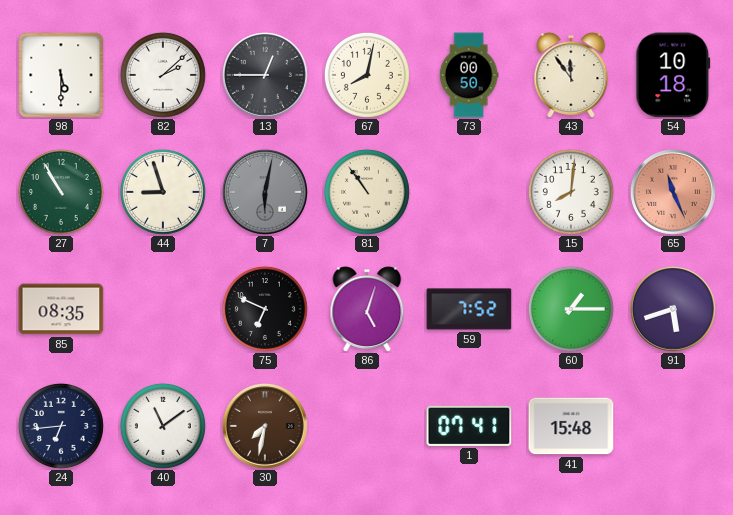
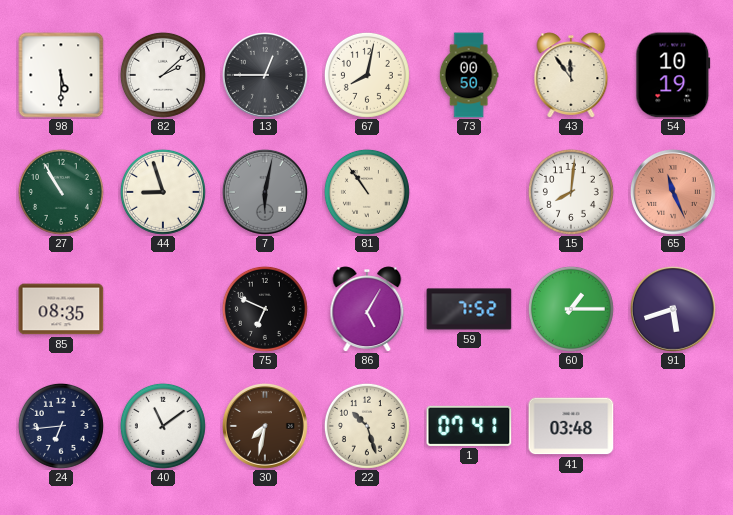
54: 10:18 -> 10:19
86: 5:03 -> 5:05
22: none -> 10:27
41: 15:48 -> 03:48
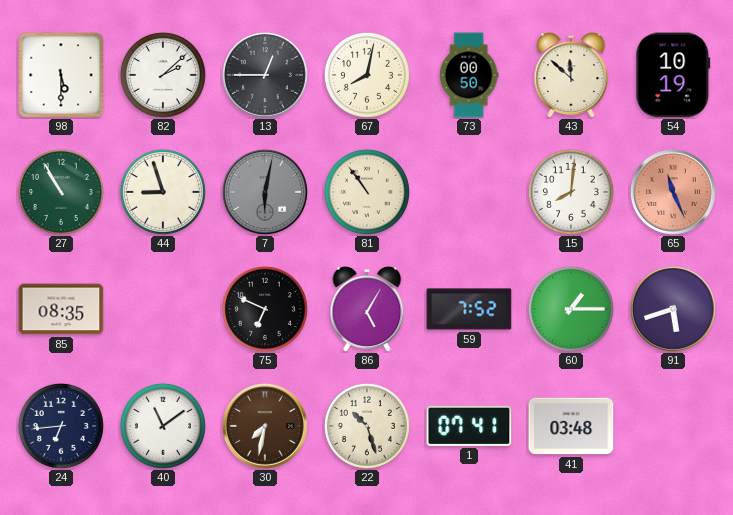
43: 11:54 -> 11:52
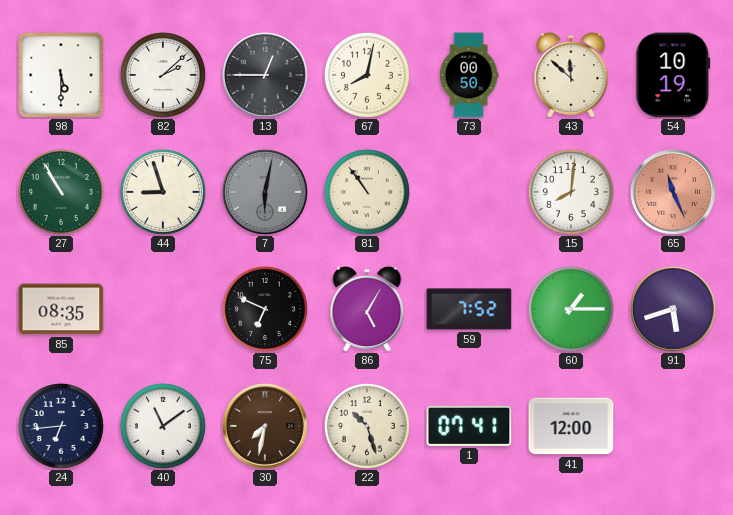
41: 03:48 -> 12:00
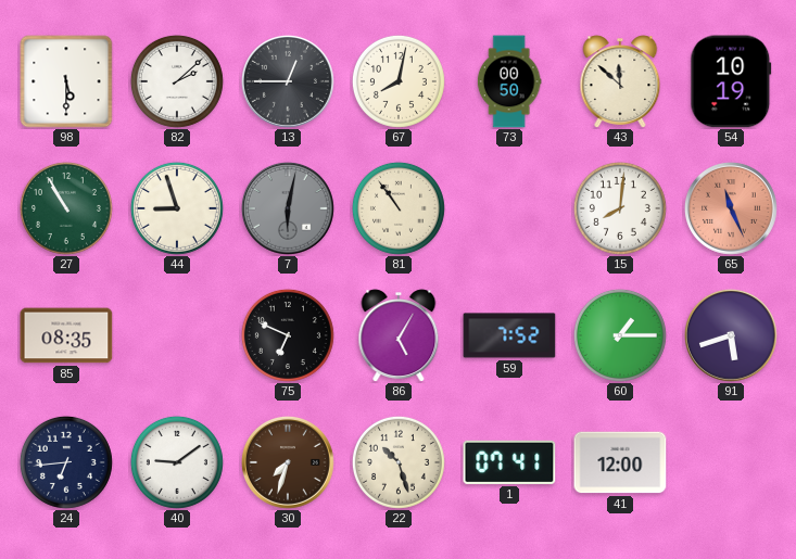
40: 11:09 -> 9:09
30: 7:32 -> 7:33
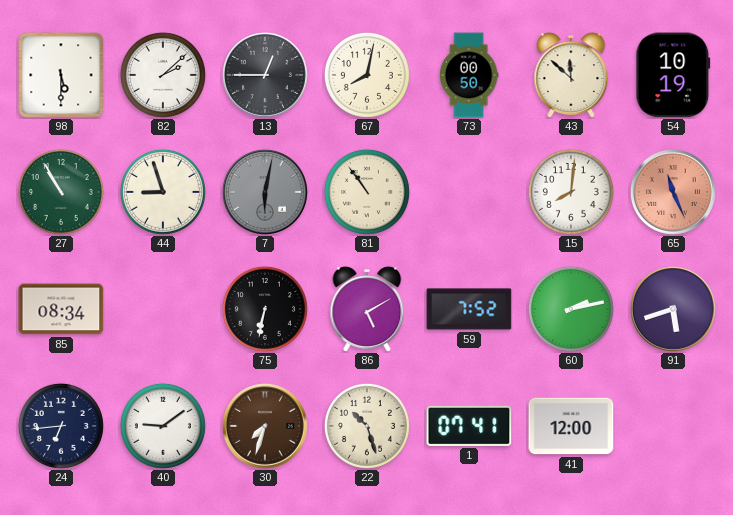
85: 08:35 -> 08:34
75: 6:49 -> 6:32
86: 5:05 -> 5:10
60: 1:15 -> 2:13
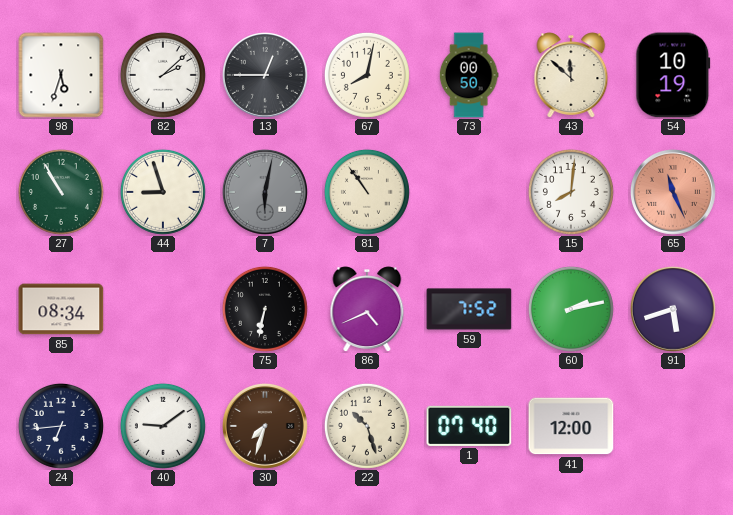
98: 5:30 -> 5:33
86: 5:10 -> 4:41
1: 07:41 -> 07:40
